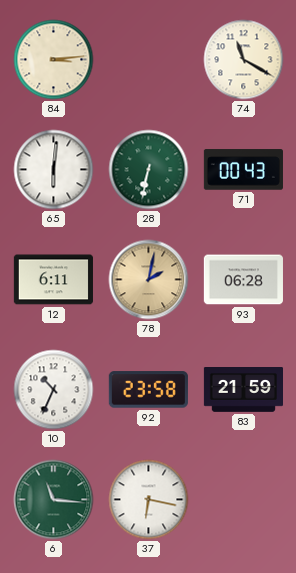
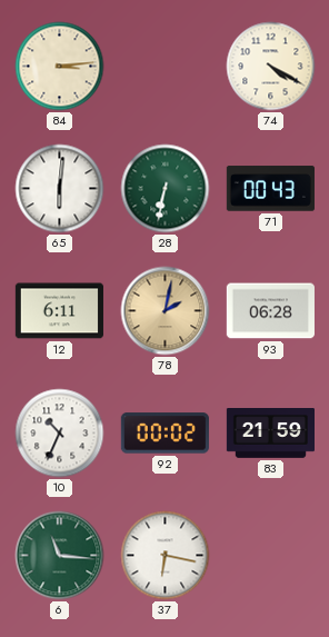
74: 11:20 -> 4:20
92: 23:58 -> 00:02
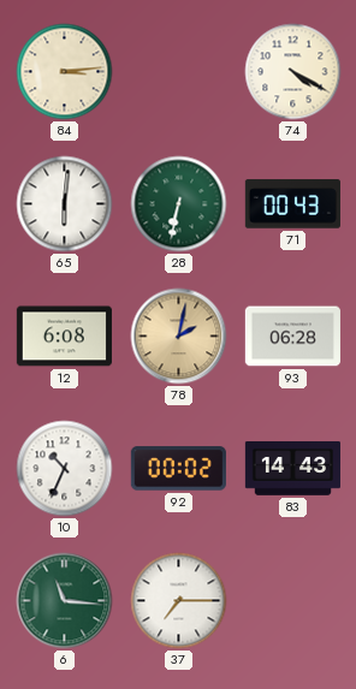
12: 6:11 -> 6:08
83: 21:59 -> 14:43
37: 6:17 -> 7:15
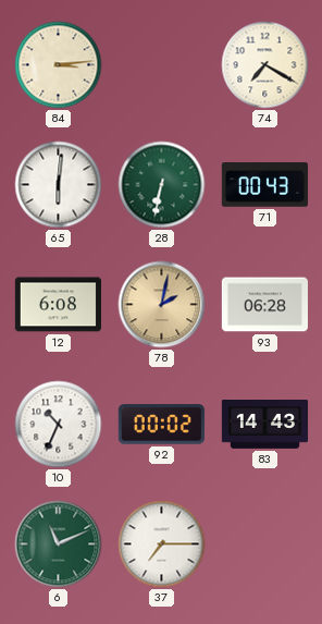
74: 4:20 -> 7:20
6: 11:16 -> 11:11
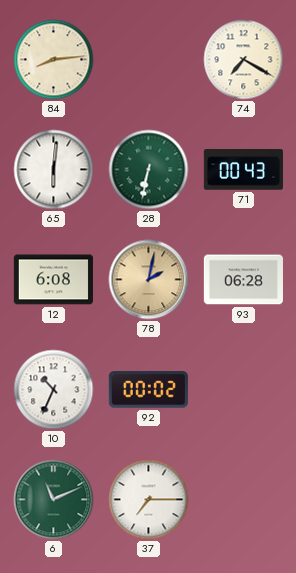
84: 3:14 -> 8:14
83: 14:43 -> none
